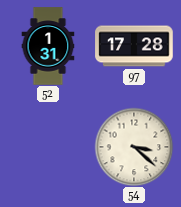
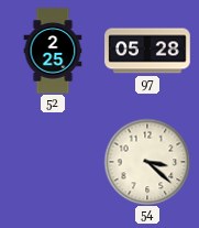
52: 1:31 -> 2:25
97: 17:28 -> 05:28
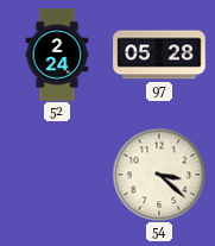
52: 2:25 -> 2:24
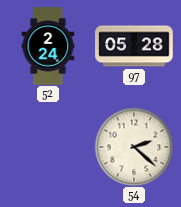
54: 3:22 -> 2:22
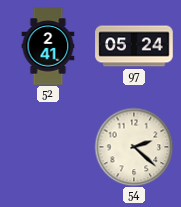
52: 2:24 -> 2:41
97: 05:28 -> 05:24
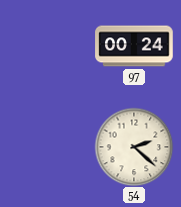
52: 2:41 -> none
97: 05:24 -> 00:24
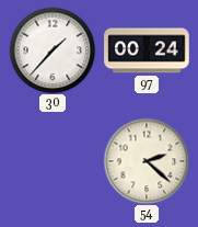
30: none -> 1:37
